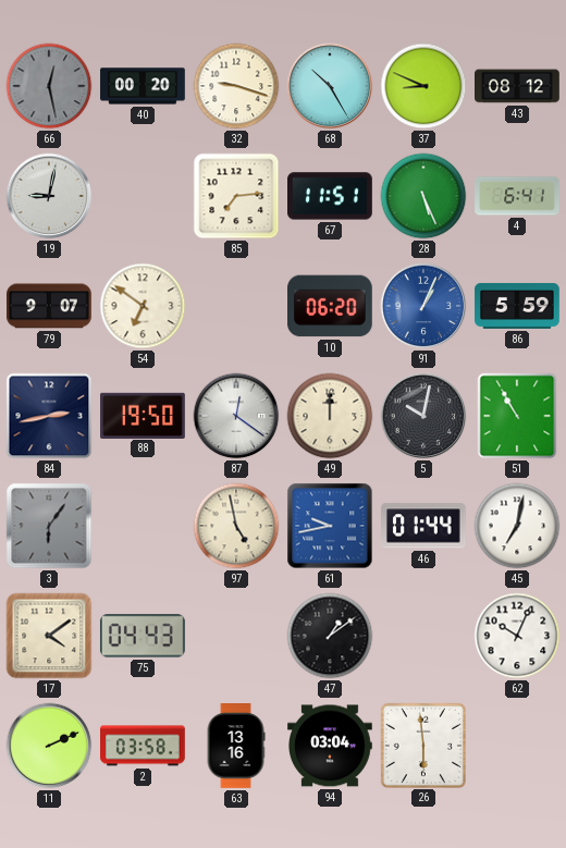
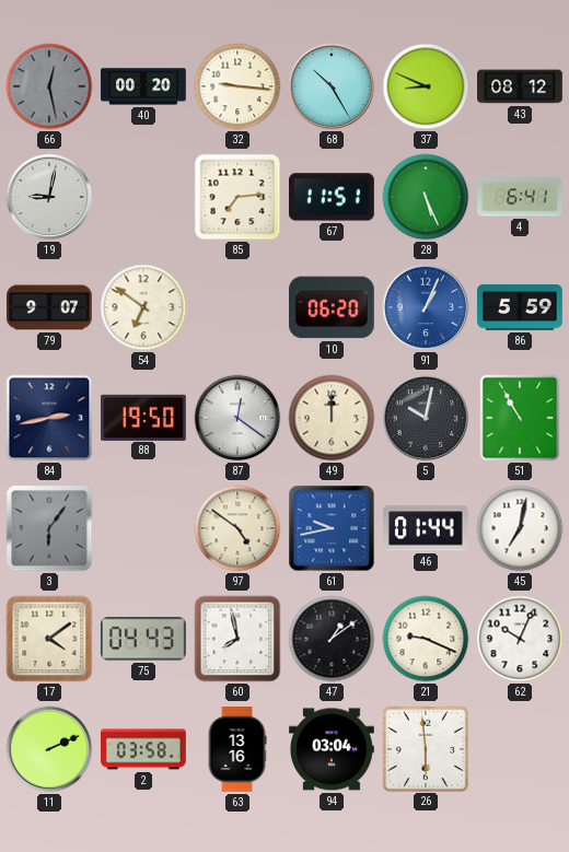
32: 9:18 -> 9:16
97: 4:58 -> 4:51
60: none -> 7:58
21: none -> 9:19
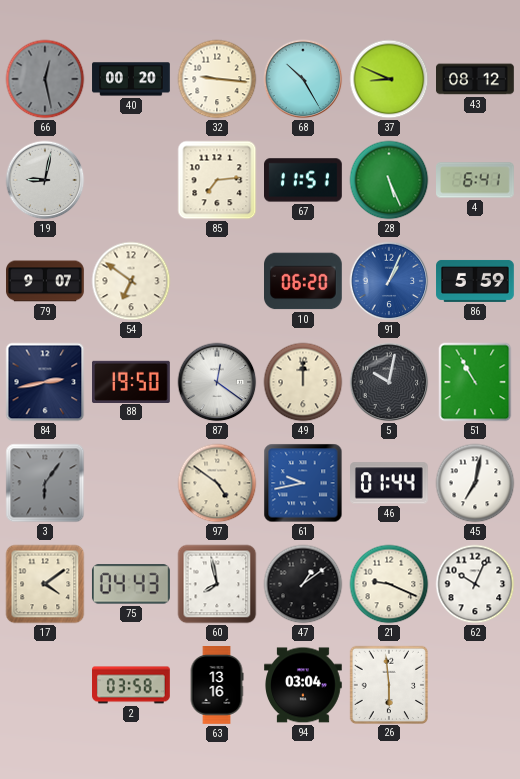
11: 2:11 -> none
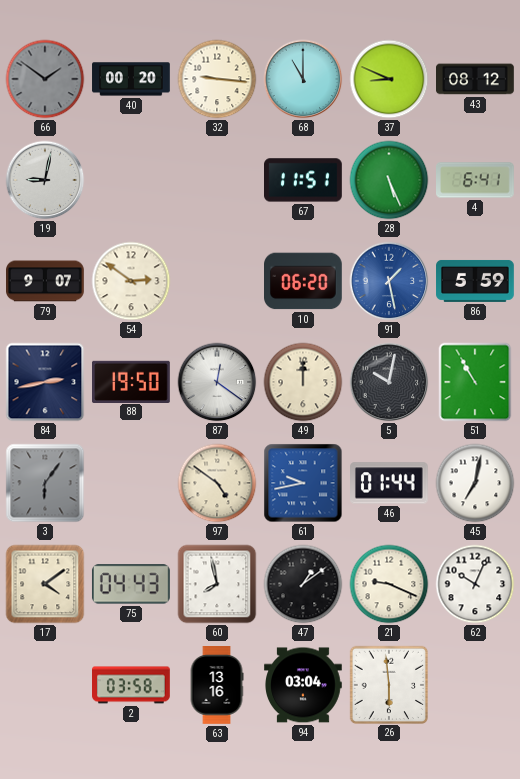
66: 12:28 -> 1:51
68: 10:25 -> 11:00
85: 7:14 -> none
54: 6:51 -> 2:51
91: 1:04 -> 1:28
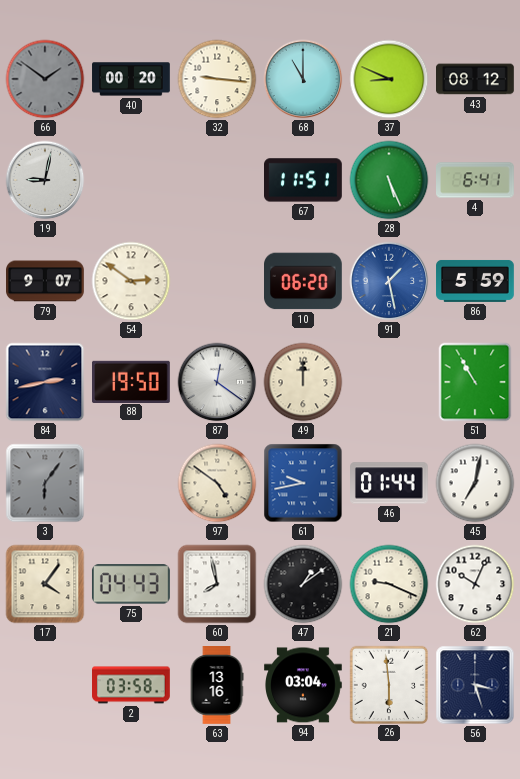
5: 10:02 -> none
17: 4:09 -> 4:06
56: none -> 3:27
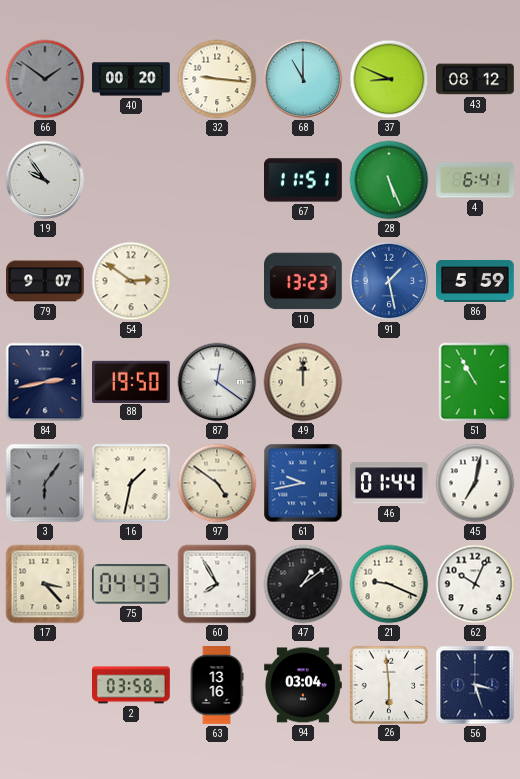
19: 9:02 -> 9:54
10: 06:20 -> 13:23
16: none -> 1:32
17: 4:06 -> 3:23
60: 7:58 -> 7:55
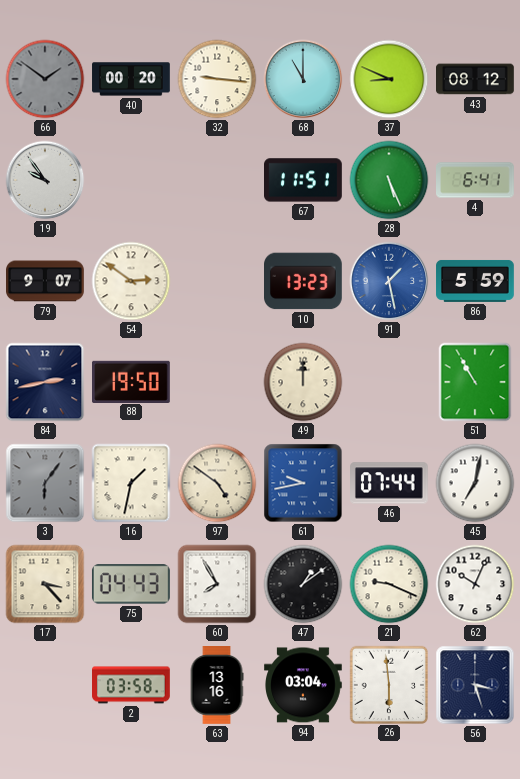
87: 12:21 -> none
46: 01:44 -> 07:44
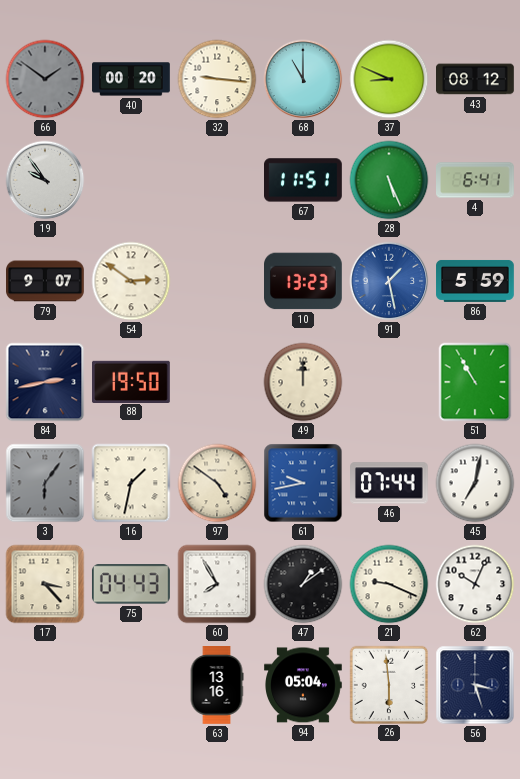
2: 03:58 -> none
94: 03:04 -> 05:04
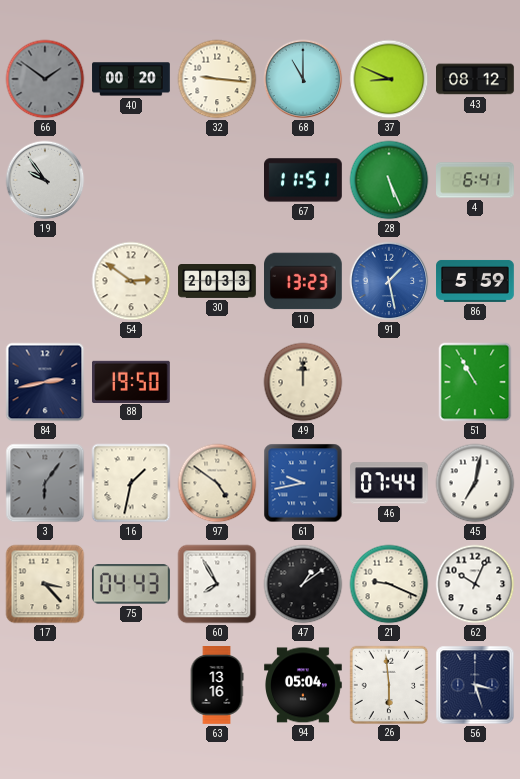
79: 9:07 -> none
30: none -> 20:33
